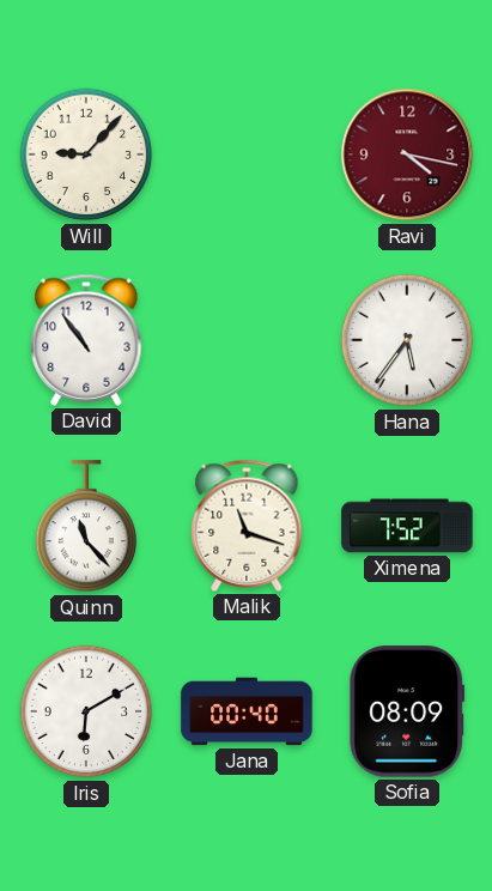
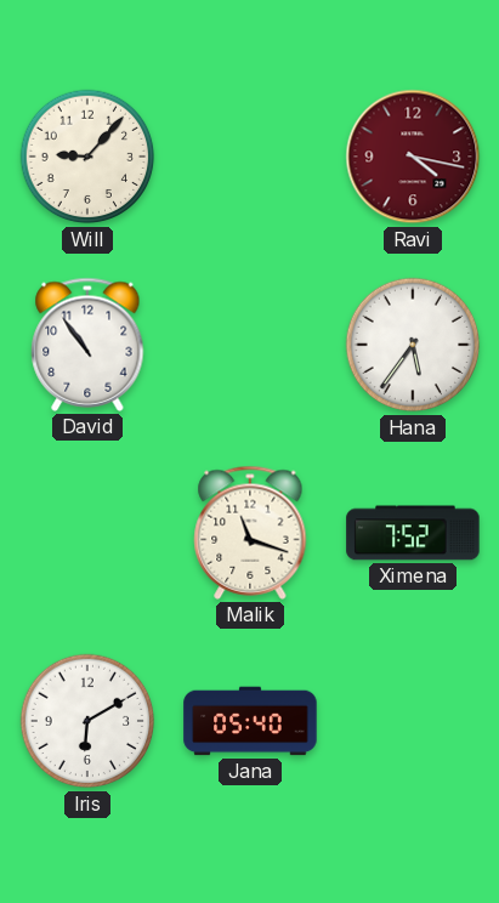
Quinn: 11:23 -> none
Jana: 00:40 -> 05:40
Sofia: 08:09 -> none
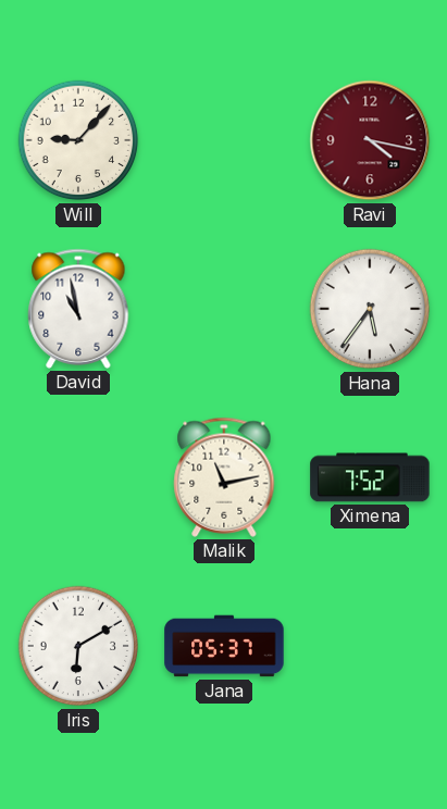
David: 10:54 -> 10:58
Malik: 11:18 -> 11:13
Jana: 05:40 -> 05:37
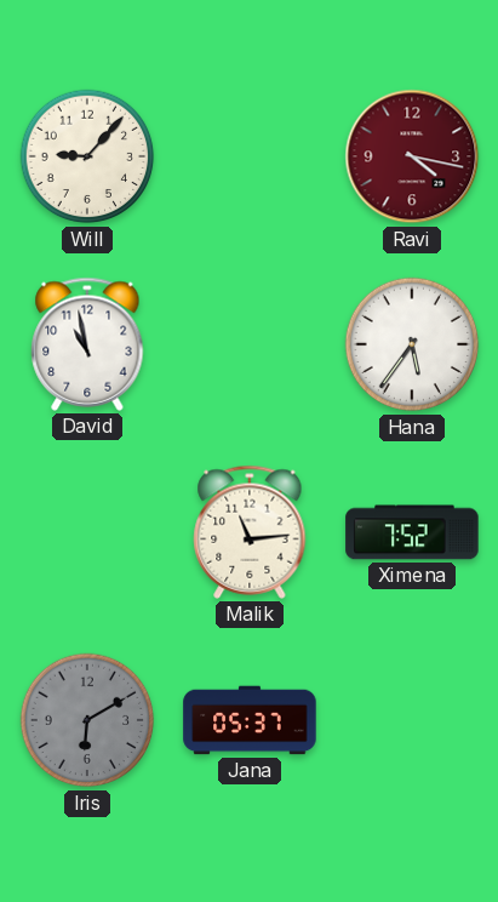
Malik: 11:13 -> 11:14
Iris dial: white -> grey
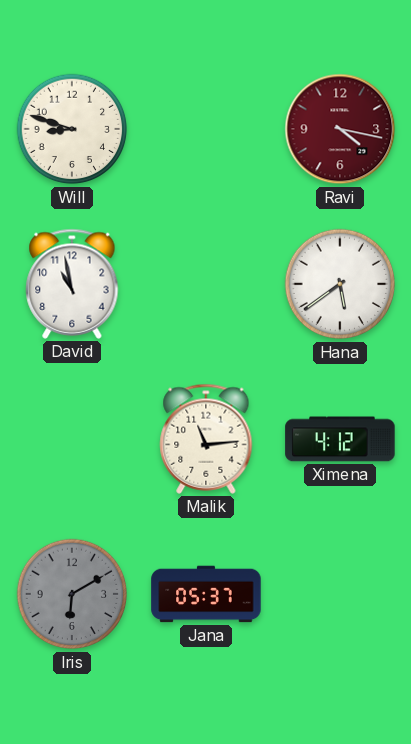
Will: 9:07 -> 8:48
Hana: 5:36 -> 5:39
Ximena: 7:52 -> 4:12
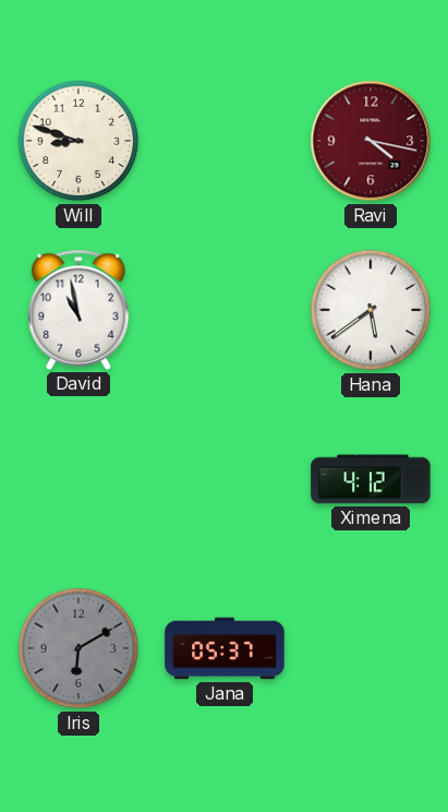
Malik: 11:14 -> none
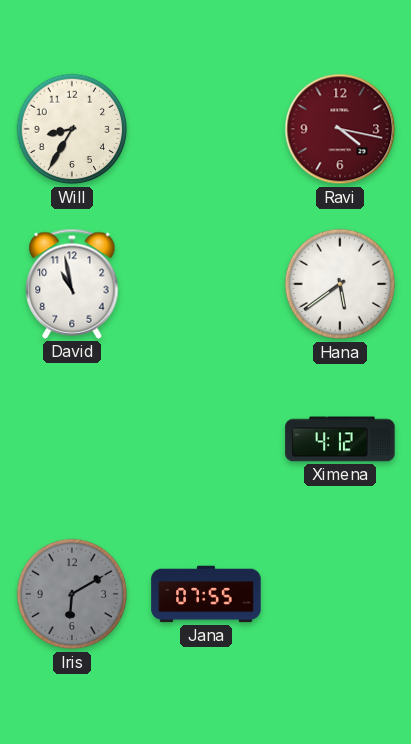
Will: 8:48 -> 8:35
Jana: 05:37 -> 07:55
